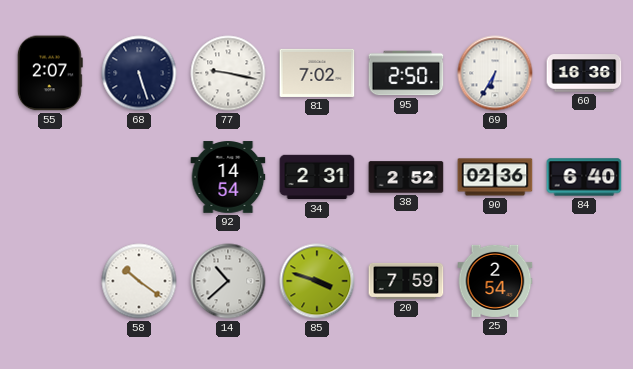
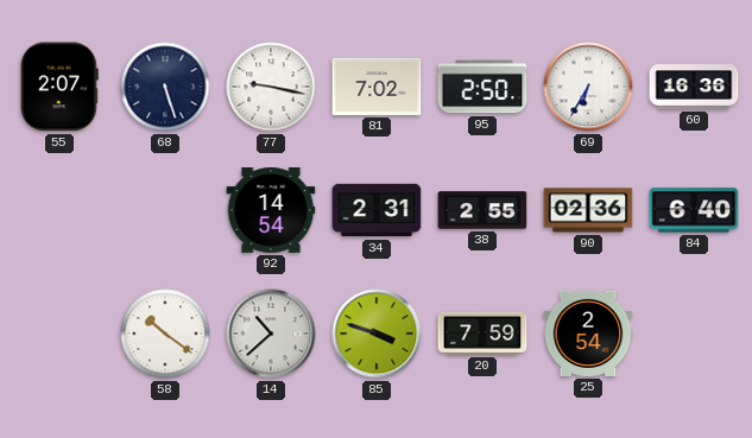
38: 2:52 -> 2:55
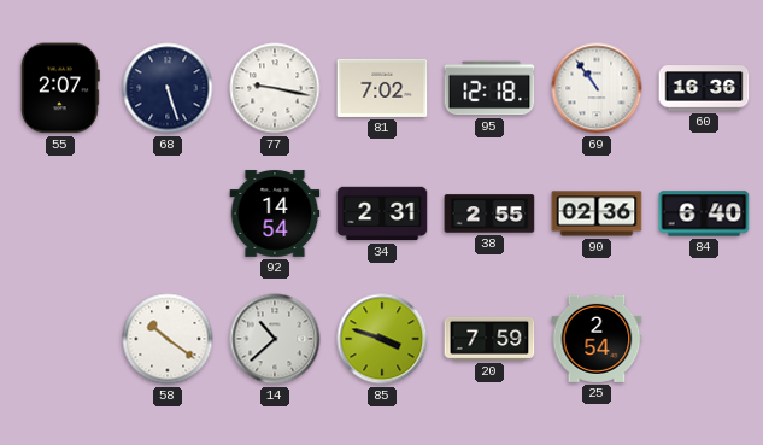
95: 2:50 -> 12:18
69: 6:35 -> 10:54
